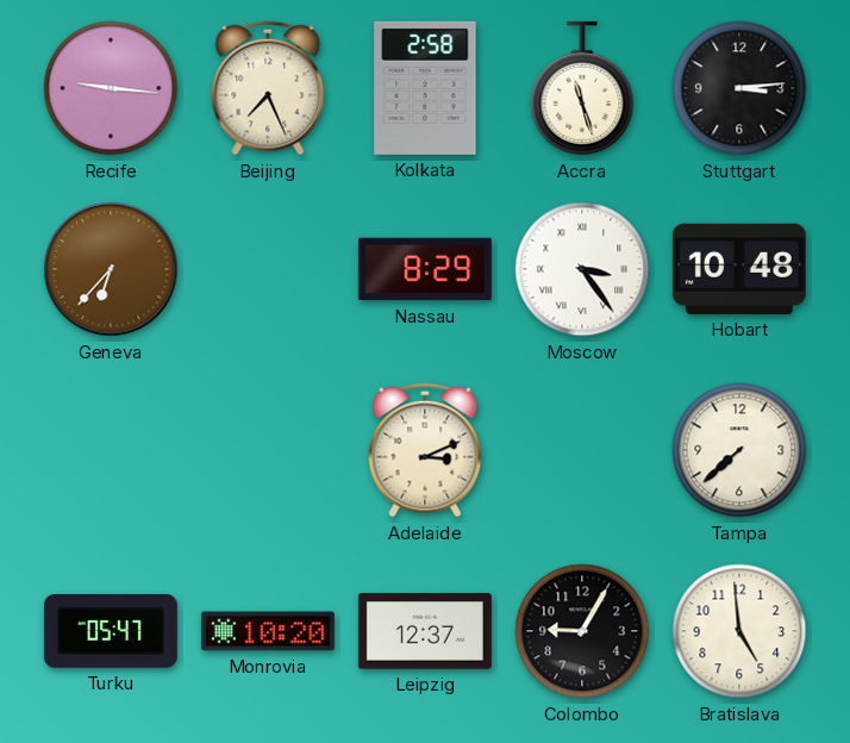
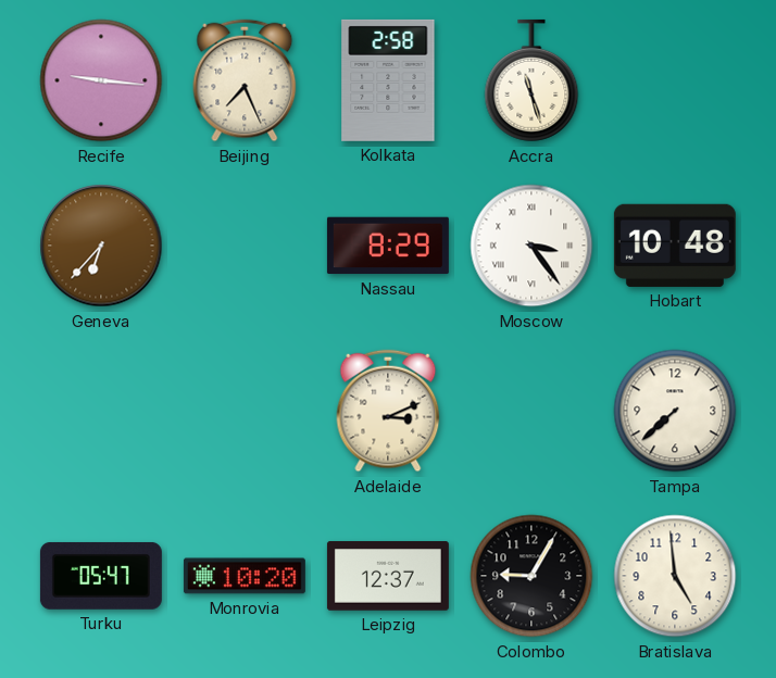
Stuttgart: 3:14 -> none
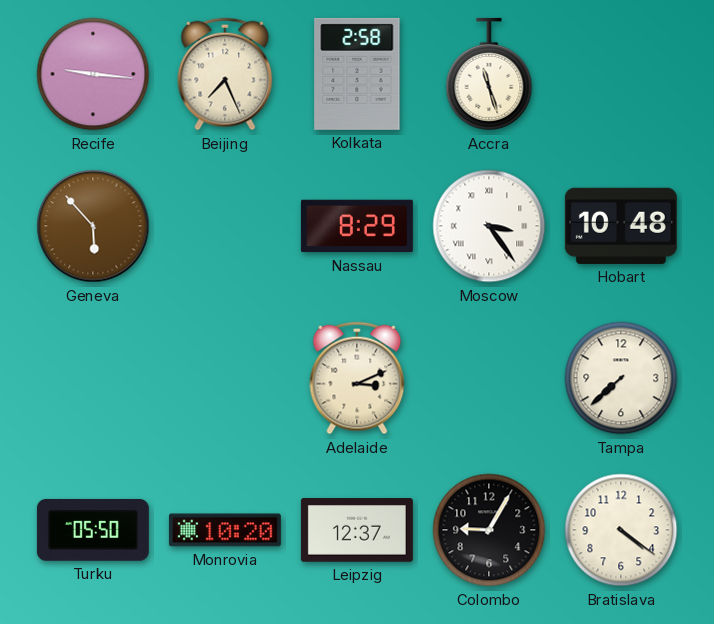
Geneva: 6:37 -> 5:53
Turku: 05:47 -> 05:50
Bratislava: 4:59 -> 4:21
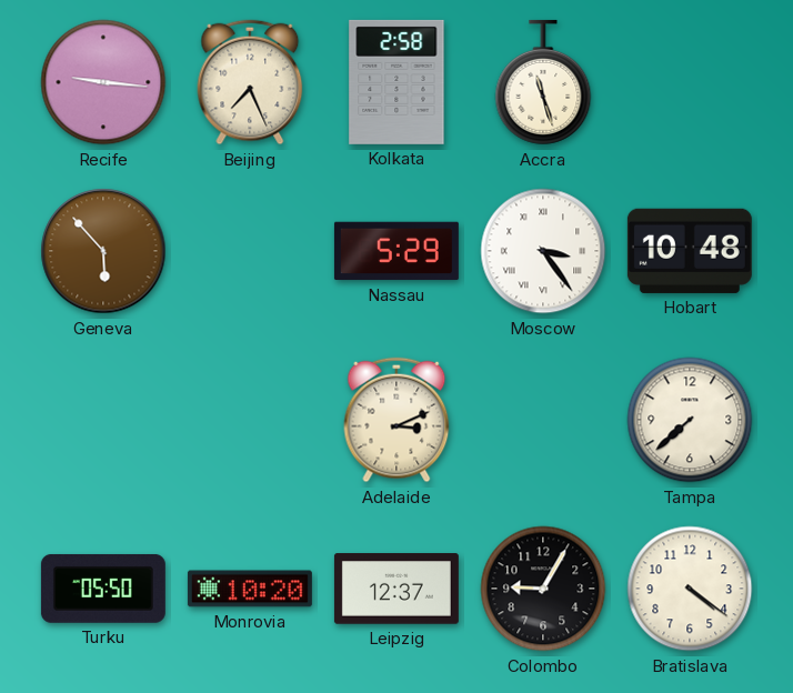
Nassau: 8:29 -> 5:29
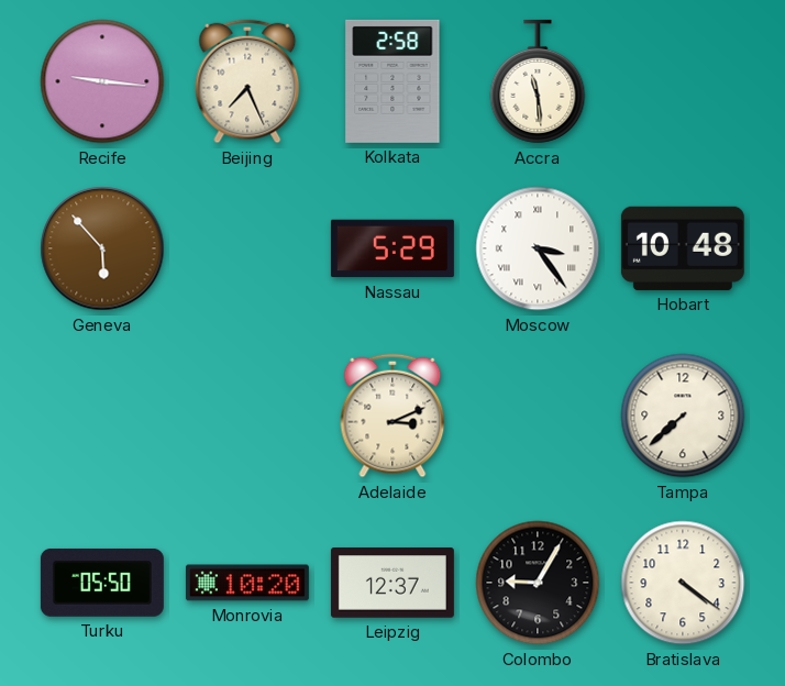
Accra: 11:27 -> 11:29
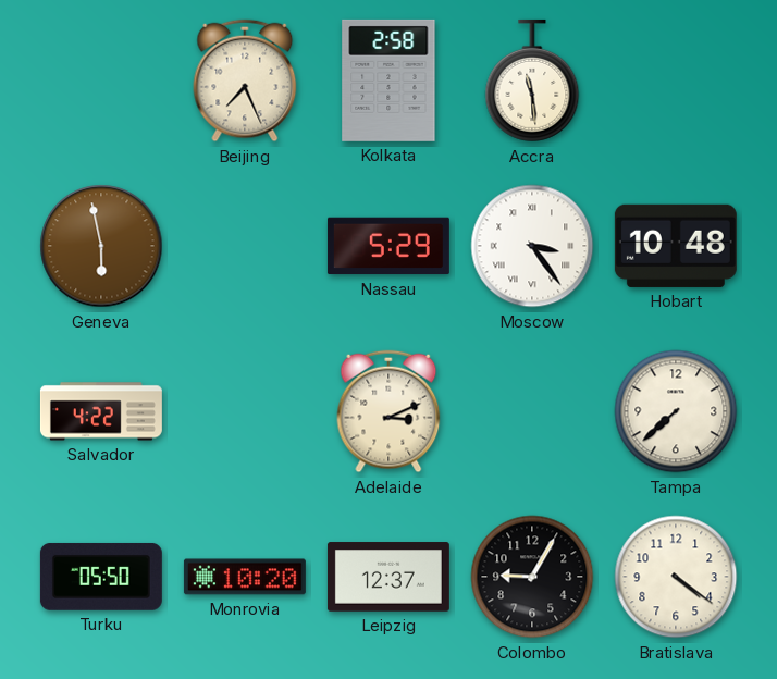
Recife: 9:16 -> none
Geneva: 5:53 -> 5:58
Salvador: none -> 4:22
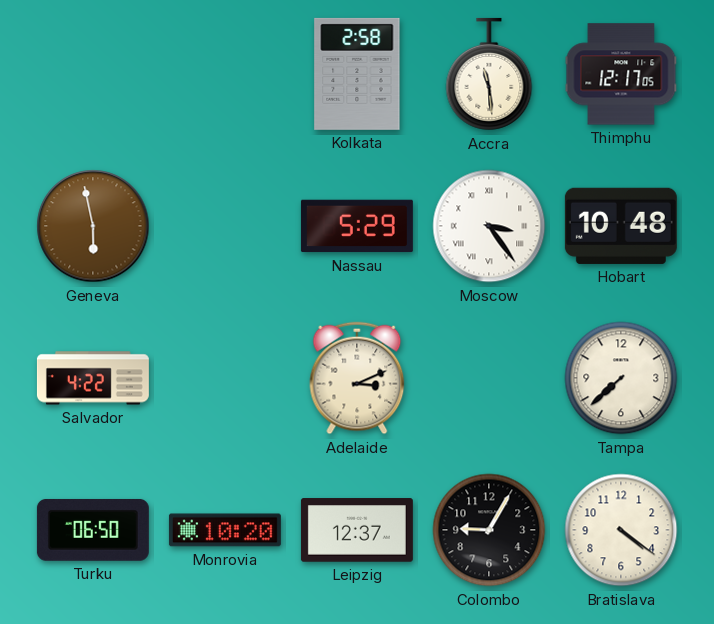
Beijing: 7:26 -> none
Thimphu: none -> 12:17
Turku: 05:50 -> 06:50
